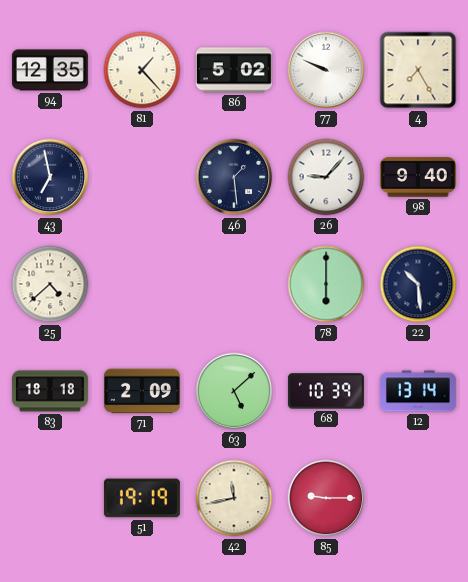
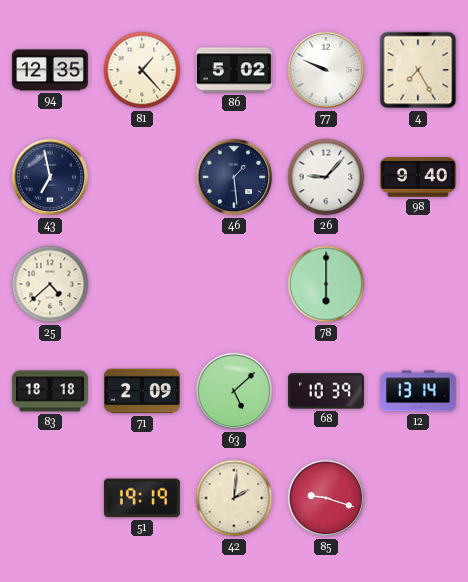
22: 10:29 -> none
42: 11:43 -> 2:01
85: 9:15 -> 9:18
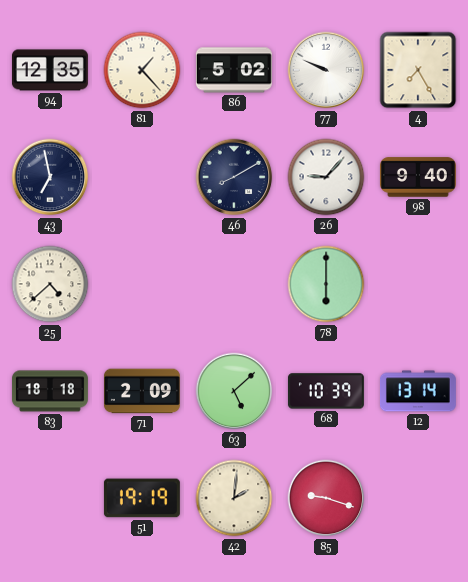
46: 1:29 -> 8:10
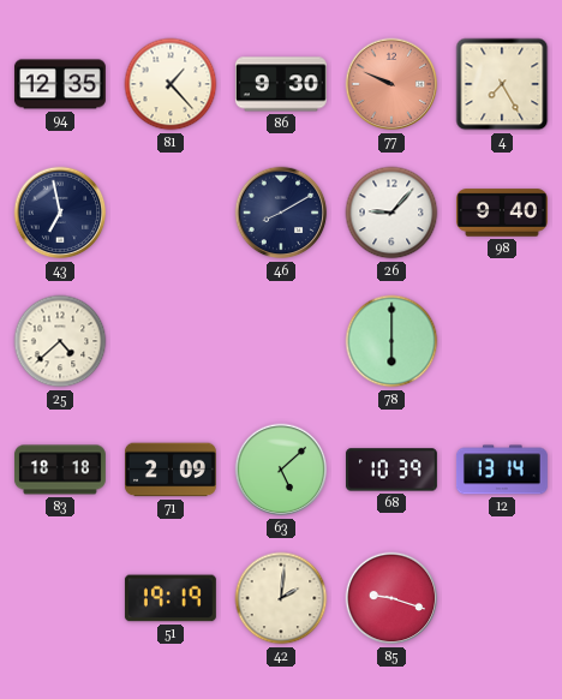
86: 5:02 -> 9:30
77 dial: white -> salmon
